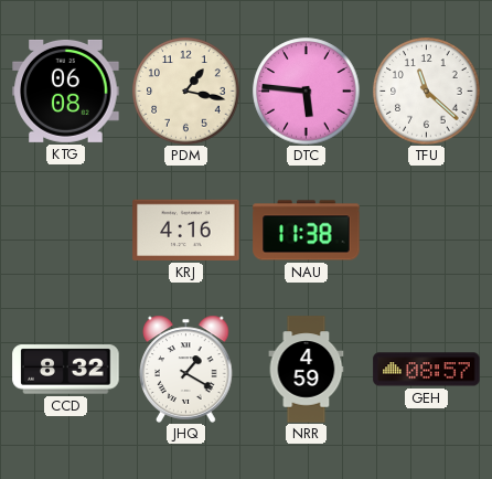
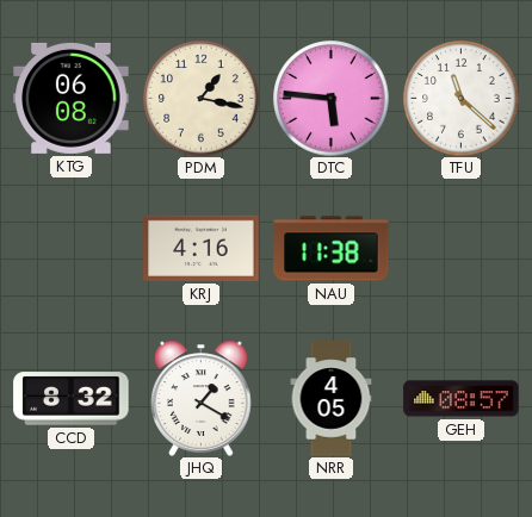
NRR: 4:59 -> 4:05
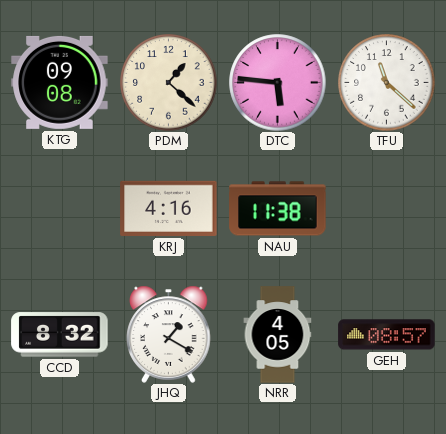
KTG: 06:08 -> 09:08
PDM: 1:17 -> 1:22
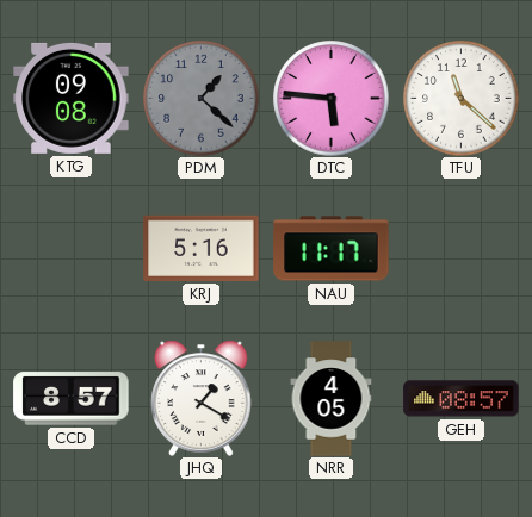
PDM dial: cream -> grey
KRJ: 4:16 -> 5:16
NAU: 11:38 -> 11:17
CCD: 8:32 -> 8:57
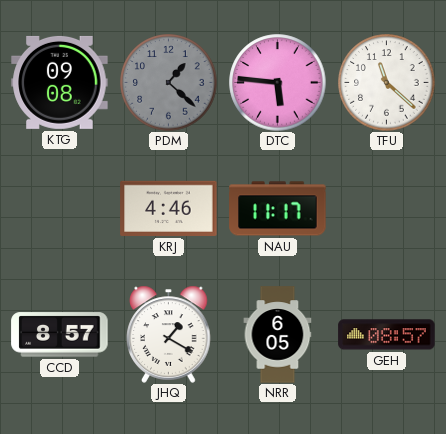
KRJ: 5:16 -> 4:46
NRR: 4:05 -> 6:05
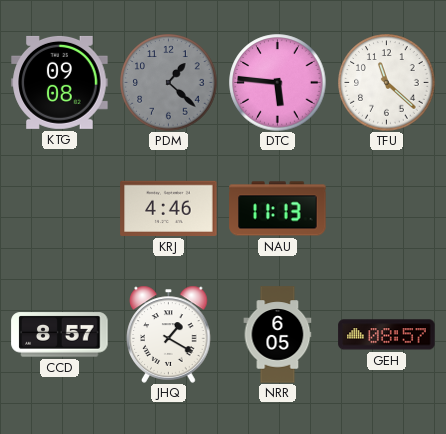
NAU: 11:17 -> 11:13
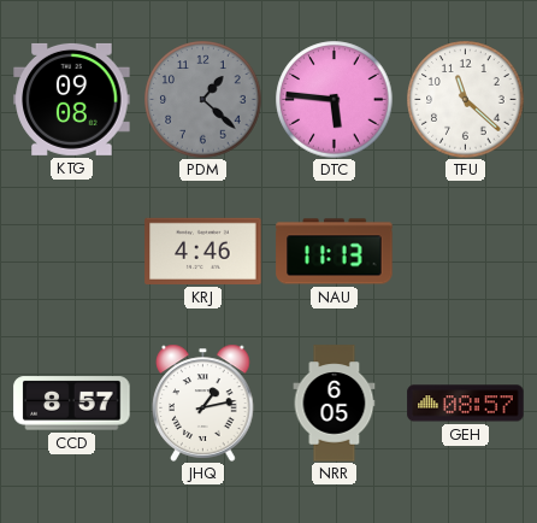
JHQ: 1:20 -> 1:13
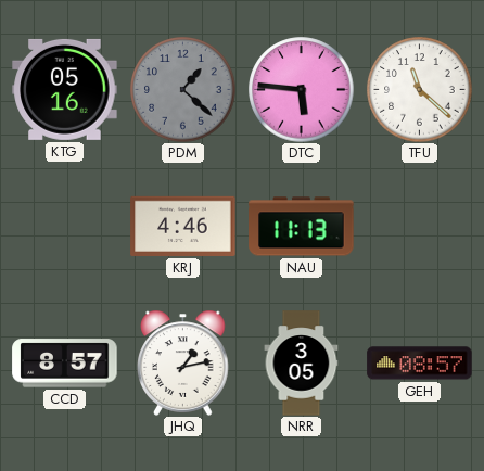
KTG: 09:08 -> 05:16
NRR: 6:05 -> 3:05
